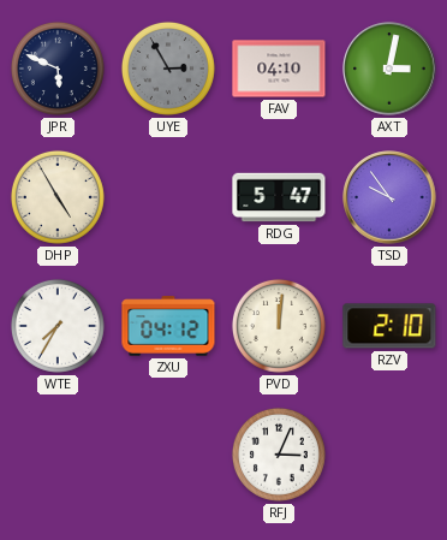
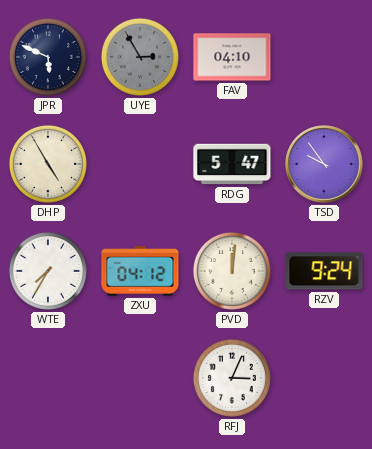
AXT: 3:02 -> none
RZV: 2:10 -> 9:24
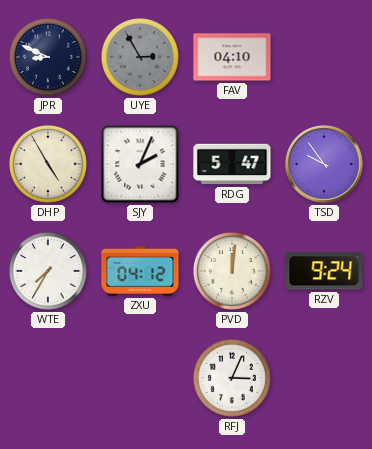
JPR: 5:49 -> 8:49
SJY: none -> 2:04
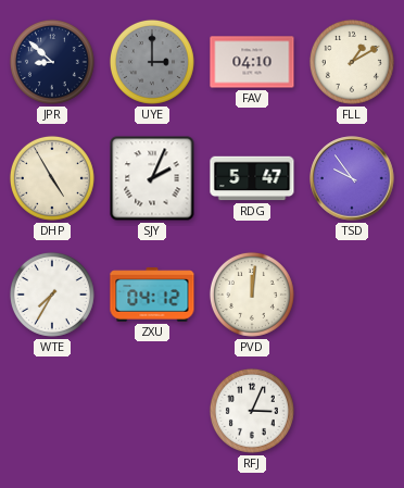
JPR: 8:49 -> 8:52
UYE: 2:55 -> 3:00
FLL: none -> 1:10
RZV: 9:24 -> none
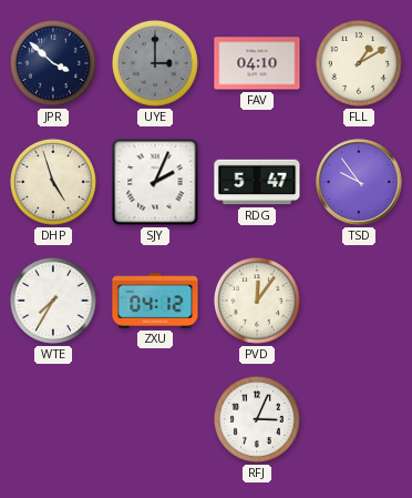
JPR: 8:52 -> 3:52
DHP: 4:55 -> 4:57
PVD: 12:01 -> 12:06
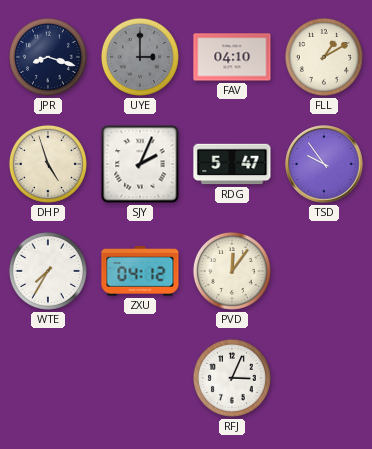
JPR: 3:52 -> 8:18
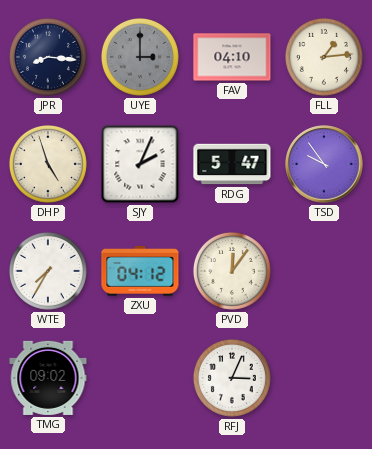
JPR: 8:18 -> 8:16
FLL: 1:10 -> 1:14
TMG: none -> 09:02
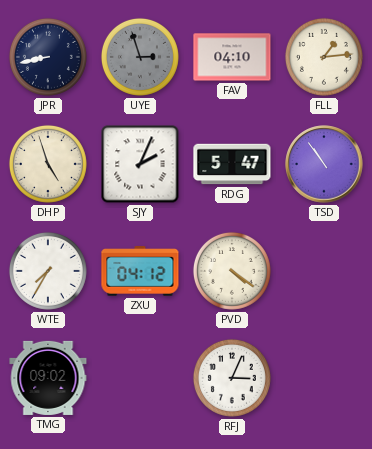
JPR: 8:16 -> 8:43
UYE: 3:00 -> 2:57
TSD: 9:54 -> 10:54
PVD: 12:06 -> 4:21
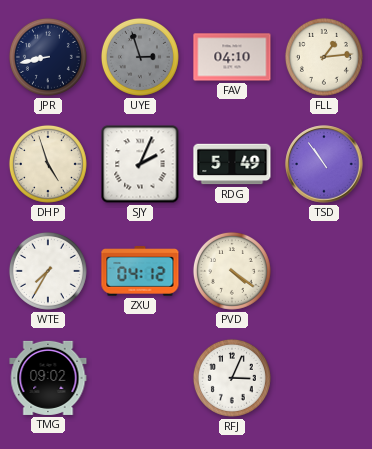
RDG: 5:47 -> 5:49
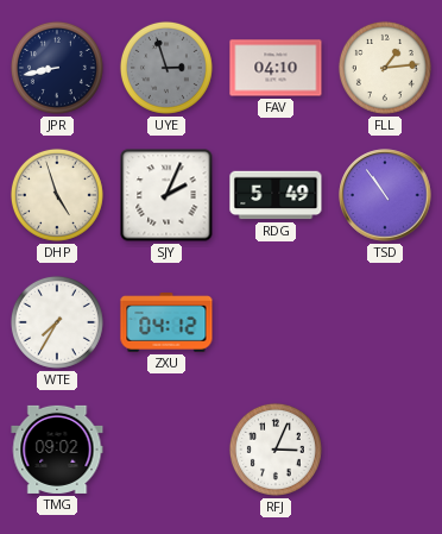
PVD: 4:21 -> none
